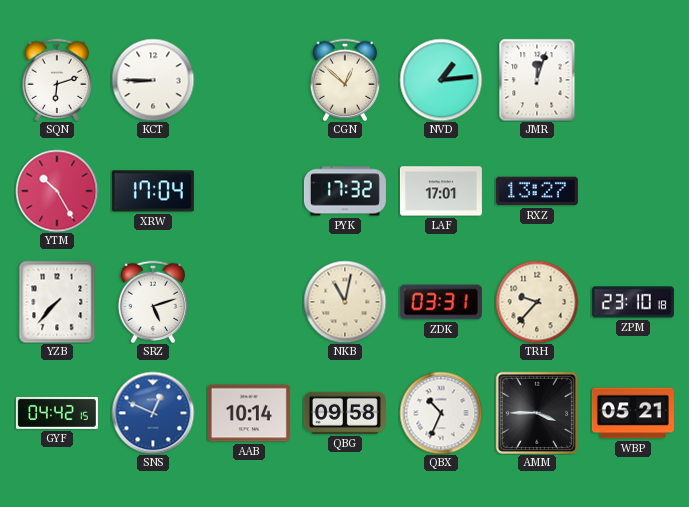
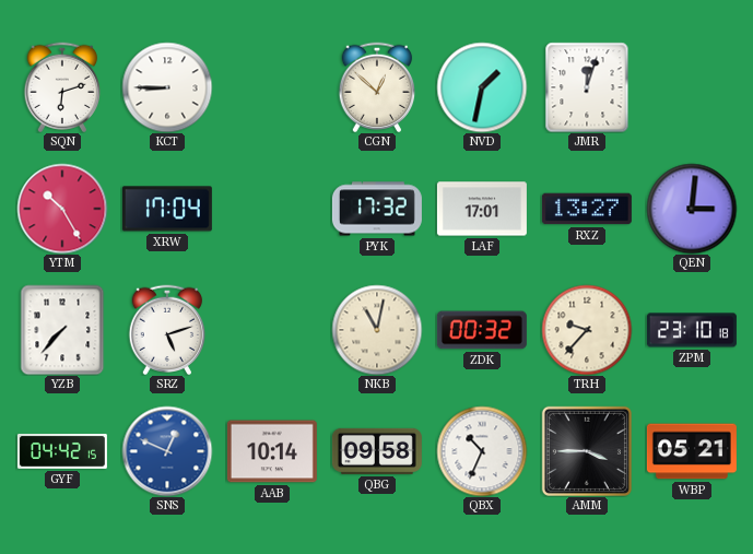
NVD: 1:14 -> 1:32
QEN: none -> 3:01
ZDK: 03:31 -> 00:32
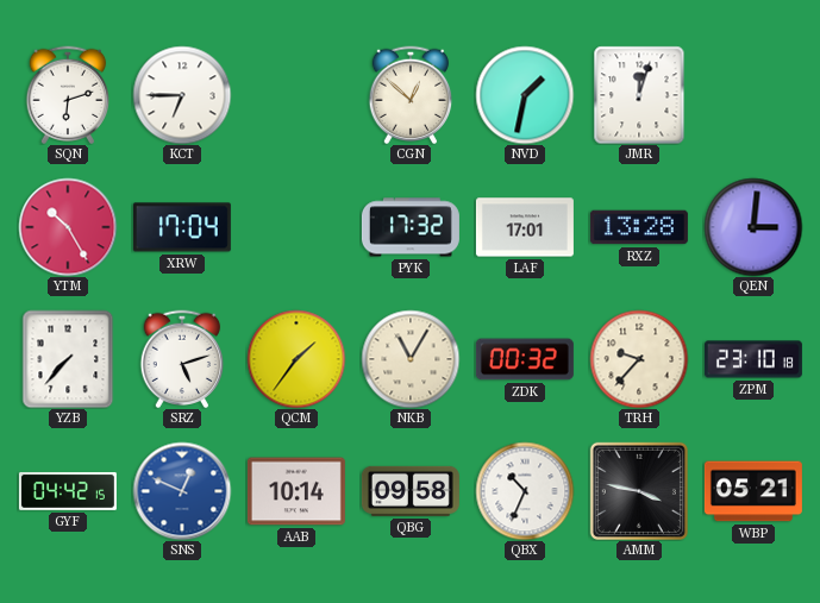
KCT: 8:45 -> 6:45
RXZ: 13:27 -> 13:28
QCM: none -> 1:36
NKB: 11:02 -> 11:05
AMM: 3:45 -> 3:47
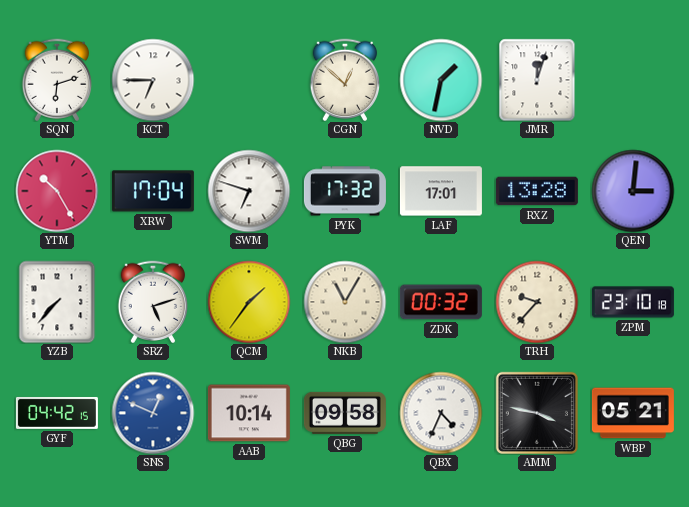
SWM: none -> 6:48
QBX: 10:34 -> 4:34
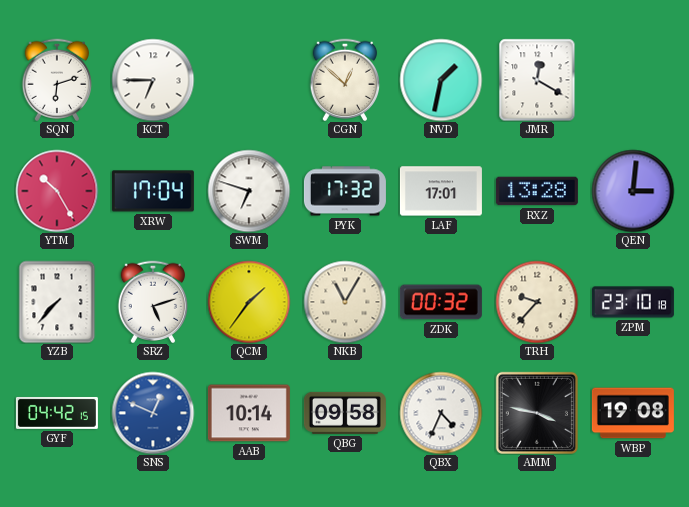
JMR: 12:03 -> 12:20
WBP: 05:21 -> 19:08
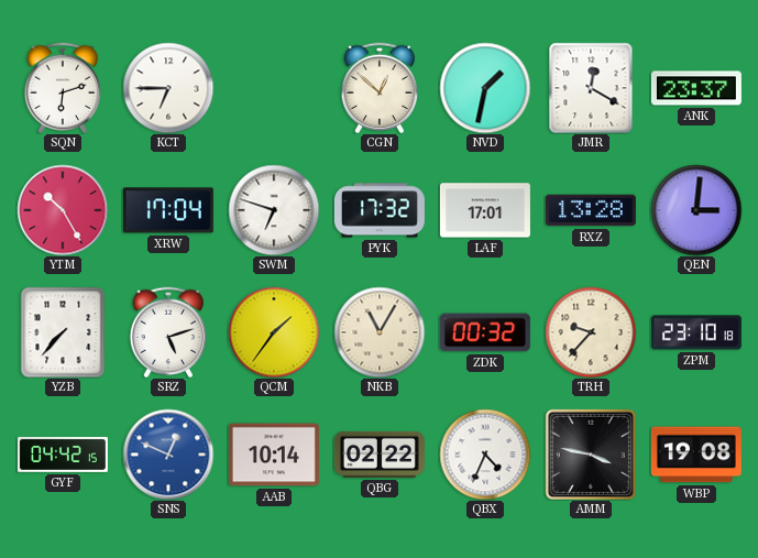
ANK: none -> 23:37
QBG: 09:58 -> 02:22
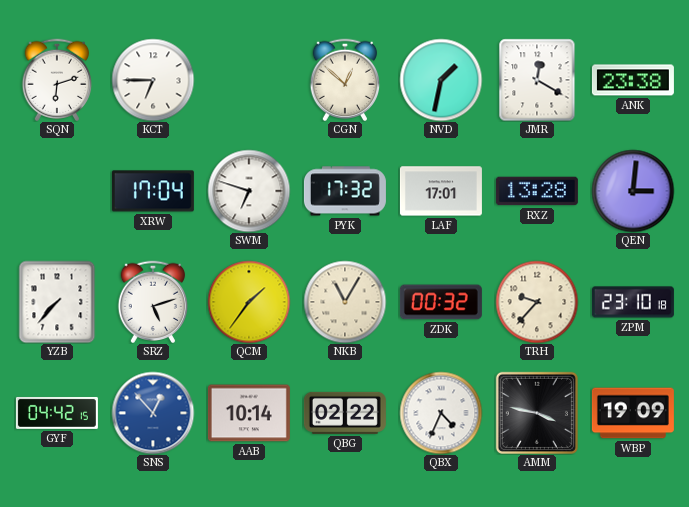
ANK: 23:37 -> 23:38
YTM: 10:25 -> none
SNS: 12:49 -> 12:53
WBP: 19:08 -> 19:09
